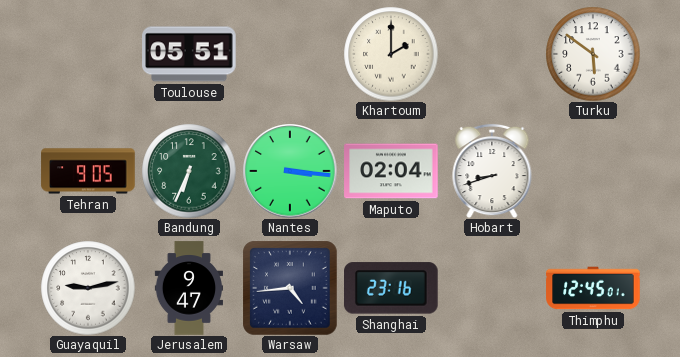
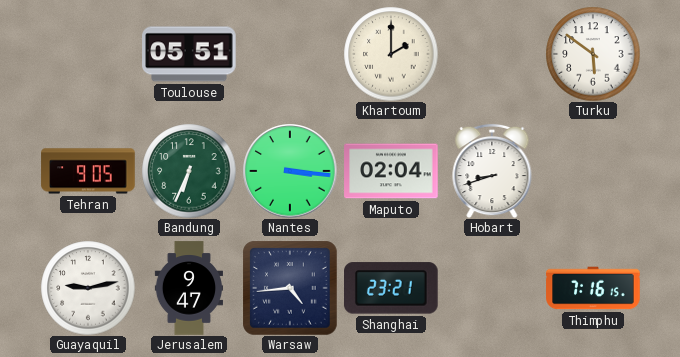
Shanghai: 23:16 -> 23:21
Thimphu: 12:45 -> 7:16
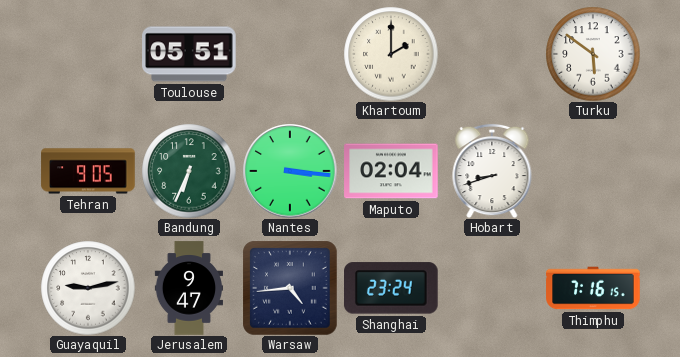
Shanghai: 23:21 -> 23:24
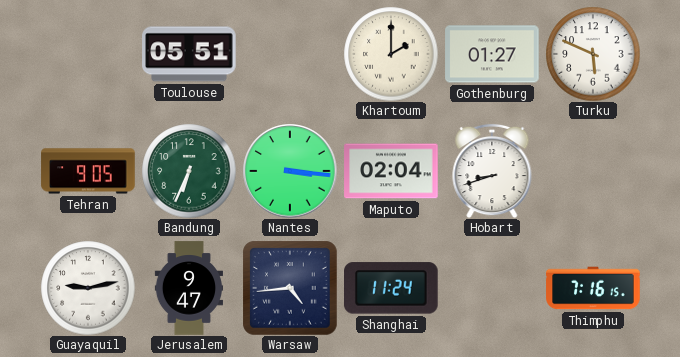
Gothenburg: none -> 01:27
Turku: 5:51 -> 5:49
Shanghai: 23:24 -> 11:24
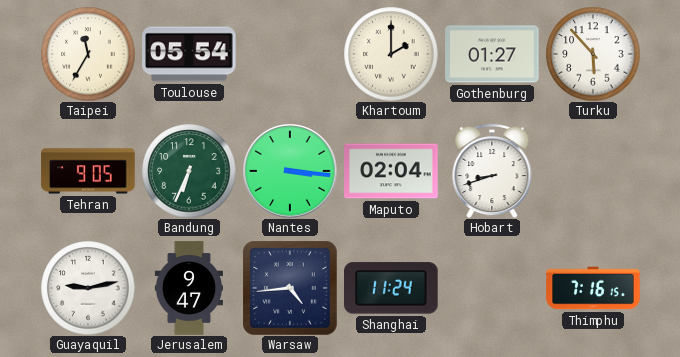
Taipei: none -> 11:35
Toulouse: 05:51 -> 05:54
Turku: 5:49 -> 5:53
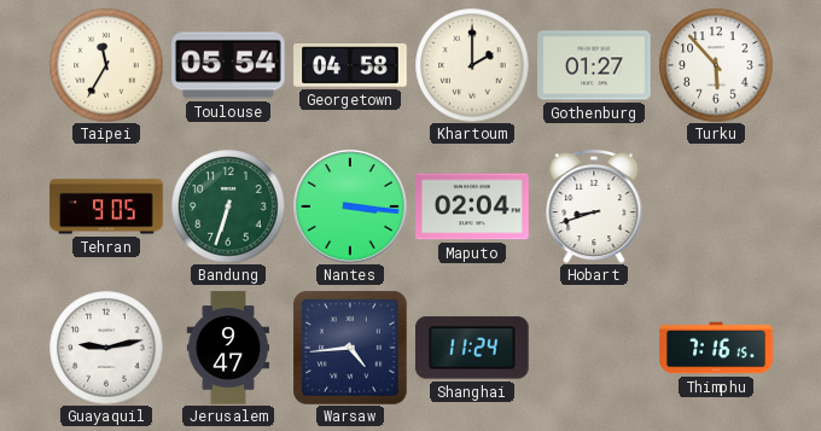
Georgetown: none -> 04:58
Bandung: 6:34 -> 6:33
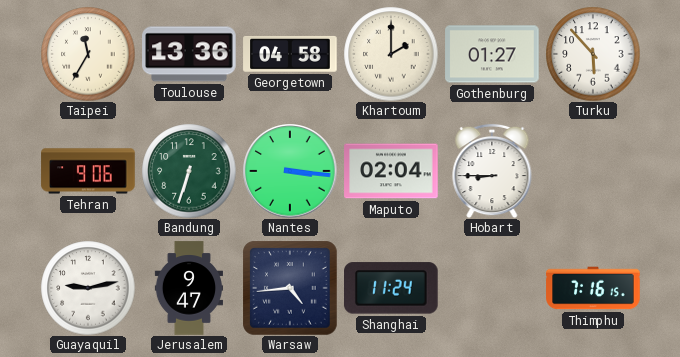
Toulouse: 05:54 -> 13:36
Tehran: 9:05 -> 9:06
Hobart: 8:42 -> 8:45
